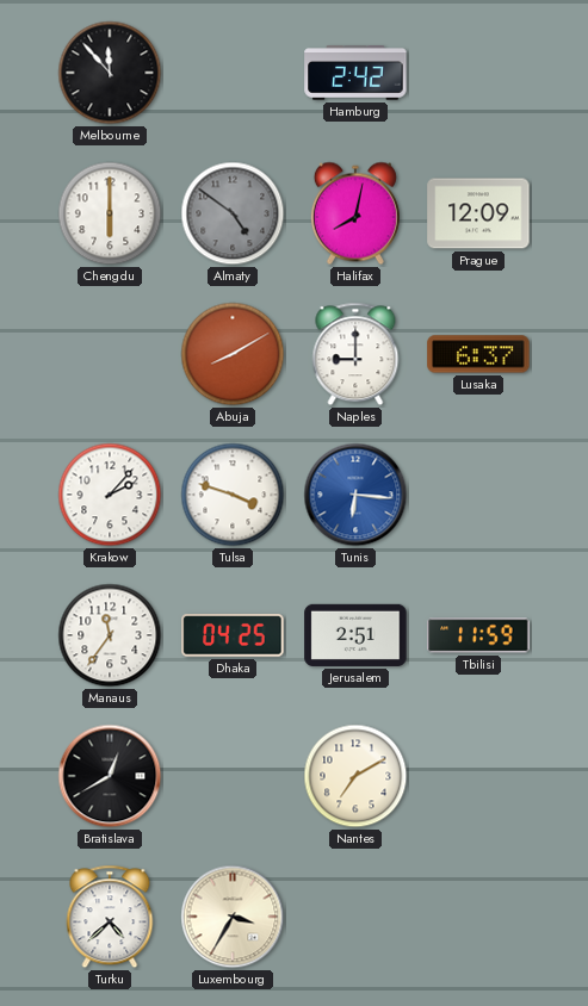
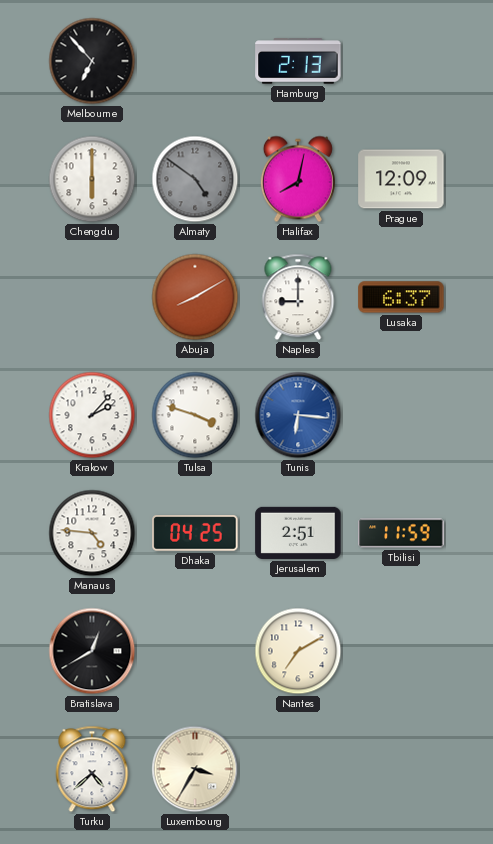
Melbourne: 11:53 -> 6:53
Hamburg: 2:42 -> 2:13
Manaus: 11:36 -> 4:46
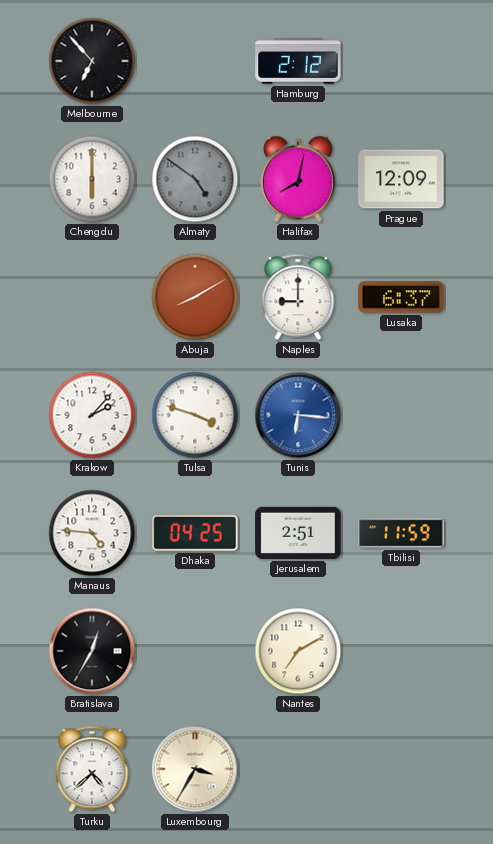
Hamburg: 2:13 -> 2:12
Bratislava: 12:40 -> 12:35
